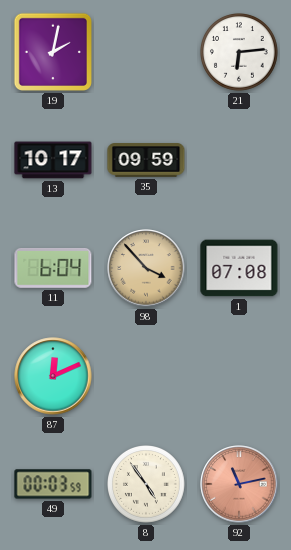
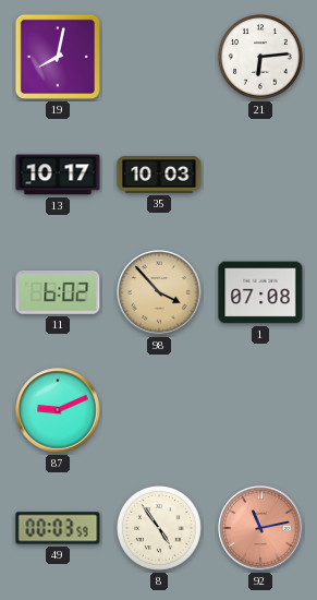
19: 2:02 -> 8:02
35: 09:59 -> 10:03
11: 6:04 -> 6:02
87: 12:11 -> 9:11
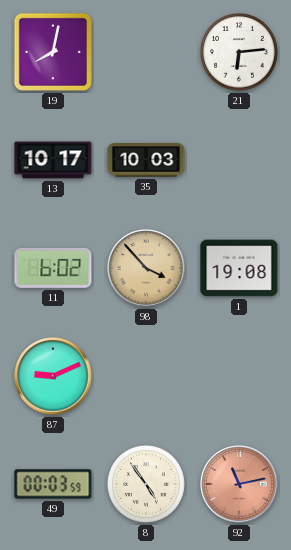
1: 07:08 -> 19:08
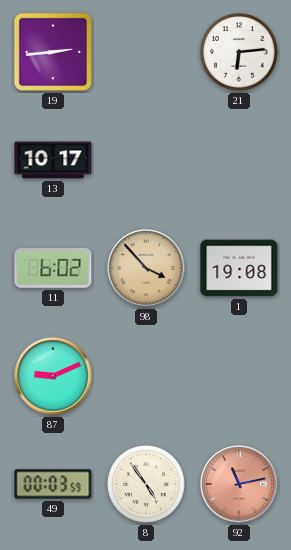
19: 8:02 -> 2:44
35: 10:03 -> none
